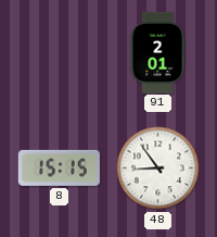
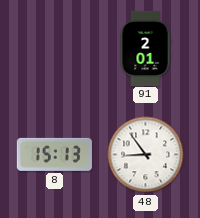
8: 15:15 -> 15:13
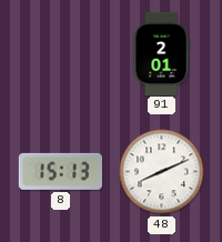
48: 8:54 -> 8:11
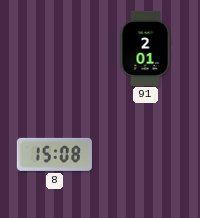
8: 15:13 -> 15:08
48: 8:11 -> none
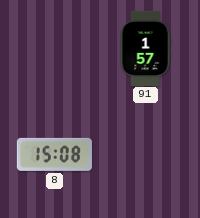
91: 2:01 -> 1:57
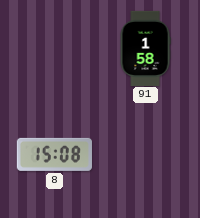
91: 1:57 -> 1:58
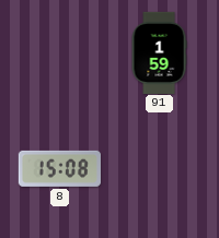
91: 1:58 -> 1:59
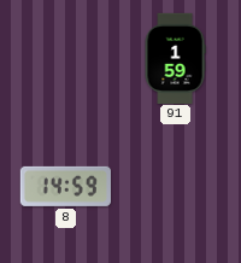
8: 15:08 -> 14:59
